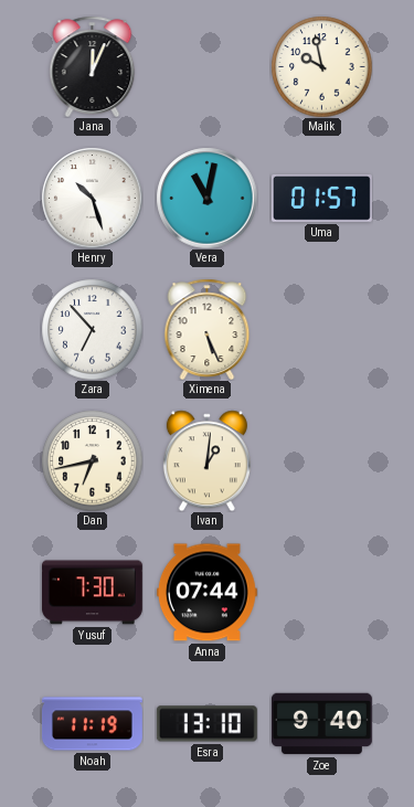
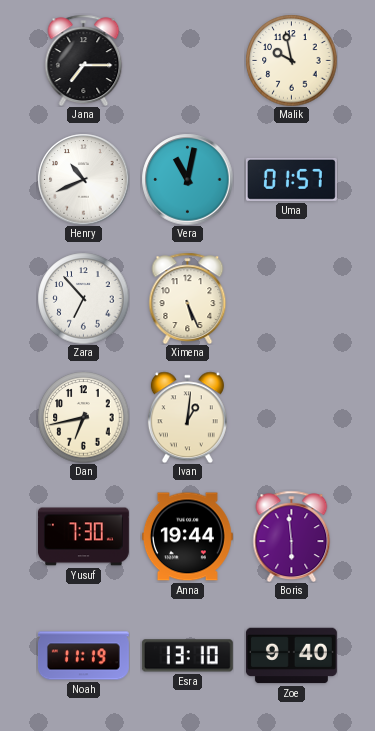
Jana: 12:04 -> 7:15
Henry: 10:27 -> 10:41
Anna: 07:44 -> 19:44
Boris: none -> 5:59
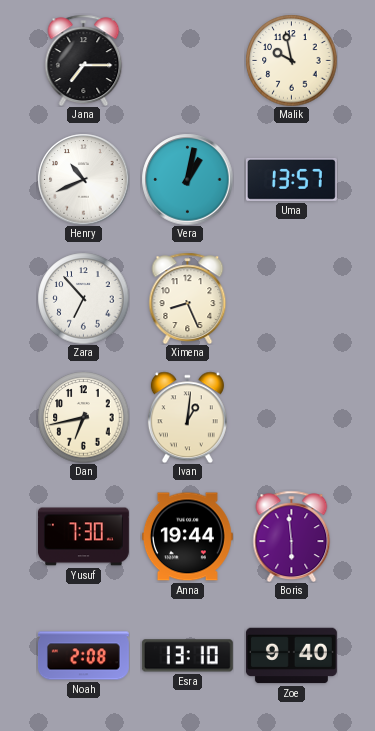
Vera: 11:02 -> 1:02
Uma: 01:57 -> 13:57
Ximena: 5:26 -> 8:26
Noah: 11:19 -> 2:08
